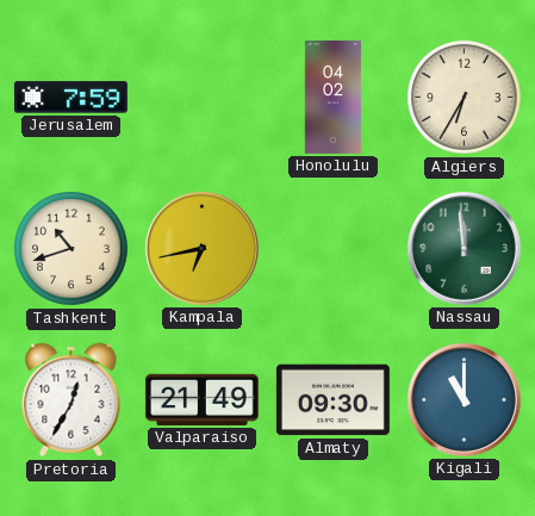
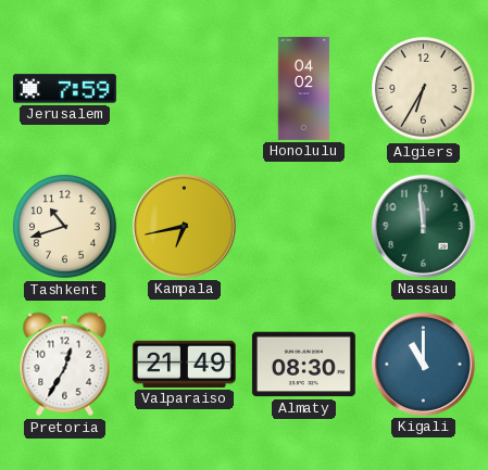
Almaty: 09:30 -> 08:30
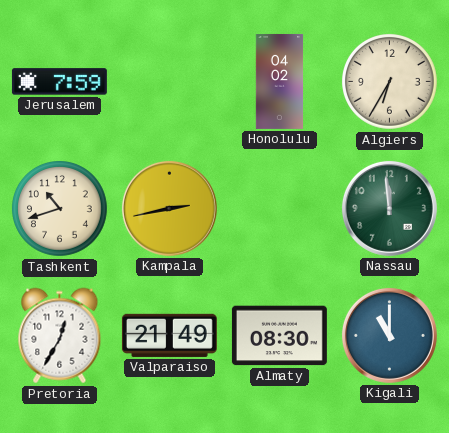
Kampala: 6:43 -> 2:43
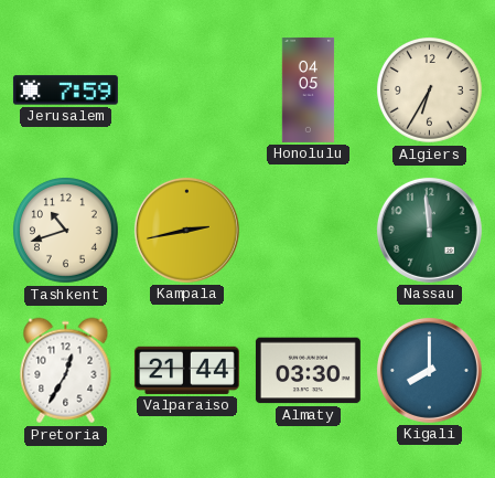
Honolulu: 04:02 -> 04:05
Valparaiso: 21:49 -> 21:44
Almaty: 08:30 -> 03:30
Kigali: 11:00 -> 8:00
